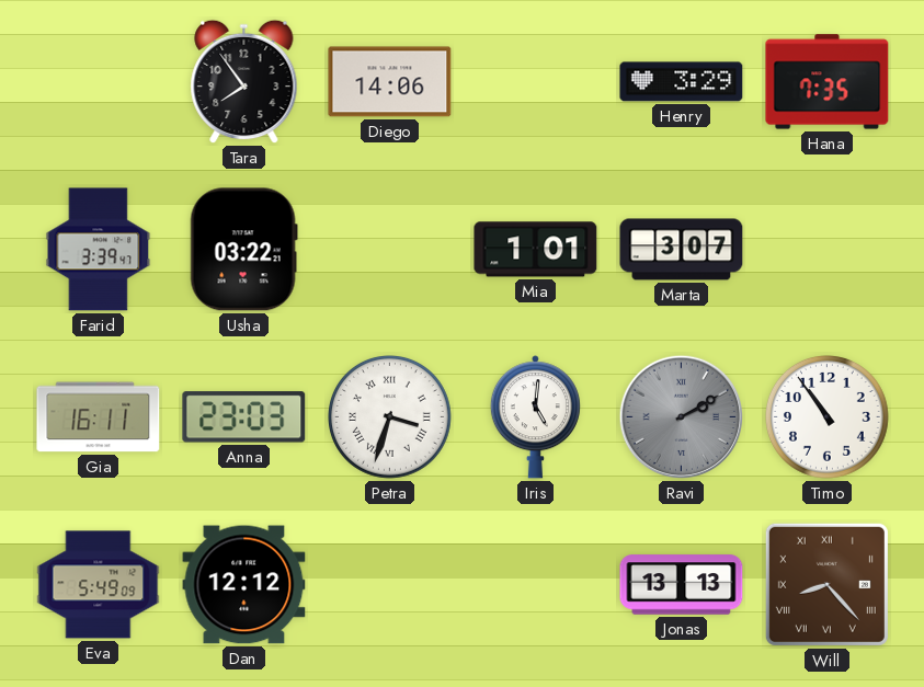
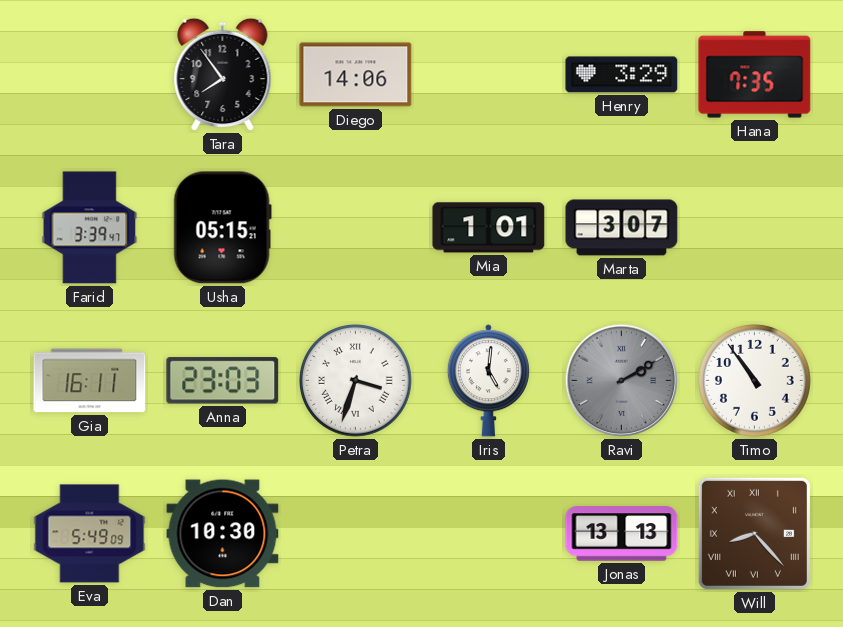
Usha: 03:22 -> 05:15
Dan: 12:12 -> 10:30
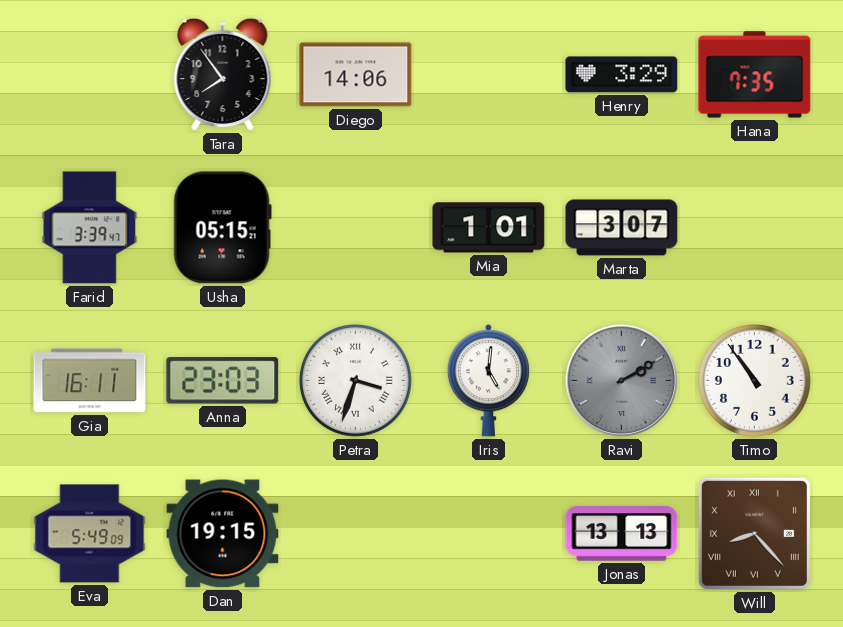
Dan: 10:30 -> 19:15
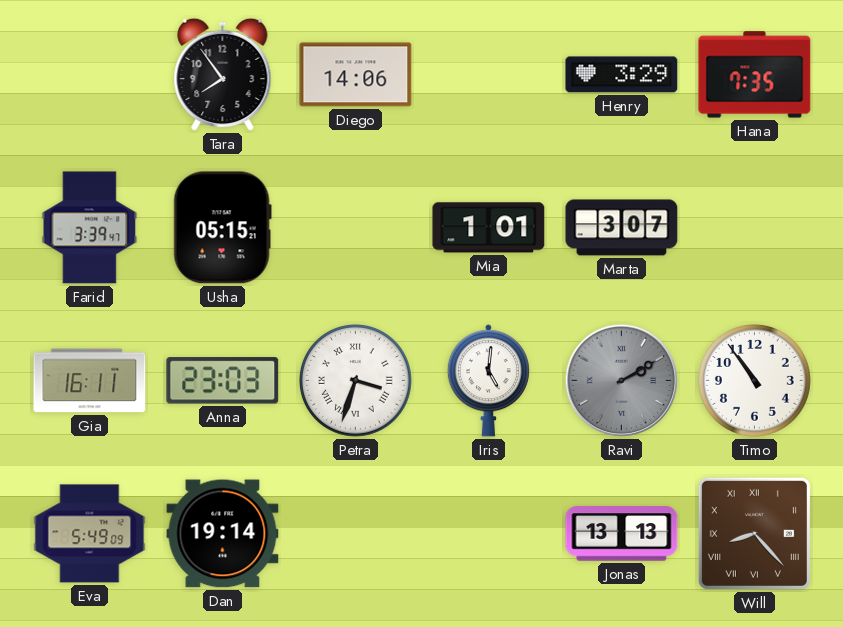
Dan: 19:15 -> 19:14
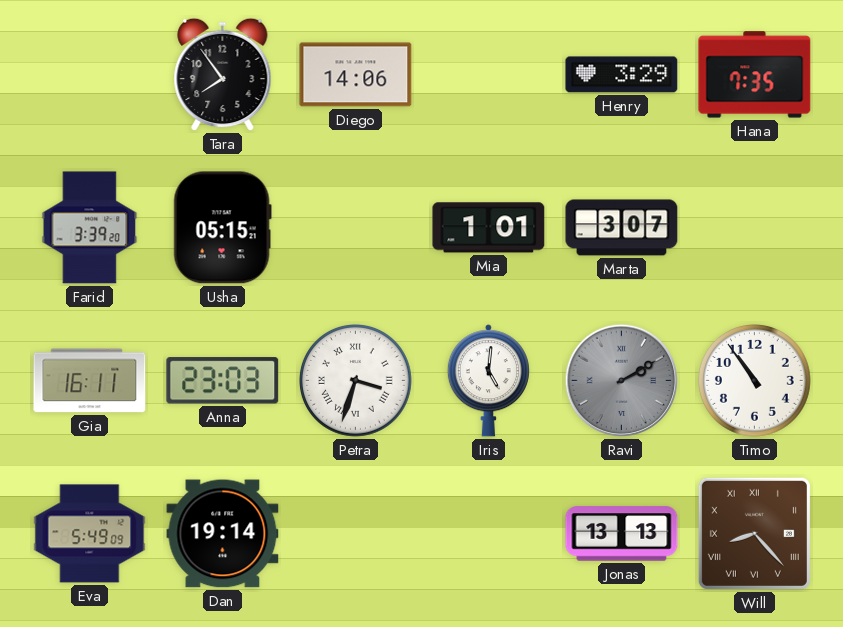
Farid: 3:39:47 -> 3:39:20
